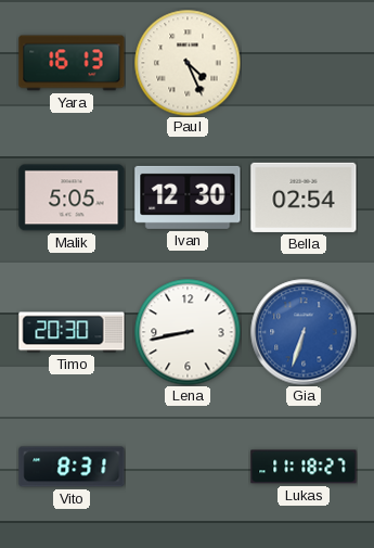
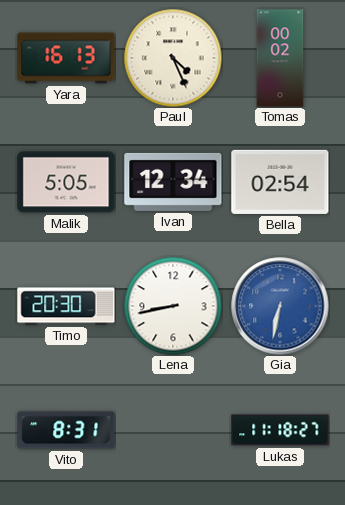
Tomas: none -> 00:02
Ivan: 12:30 -> 12:34
Gia: 6:33 -> 6:32
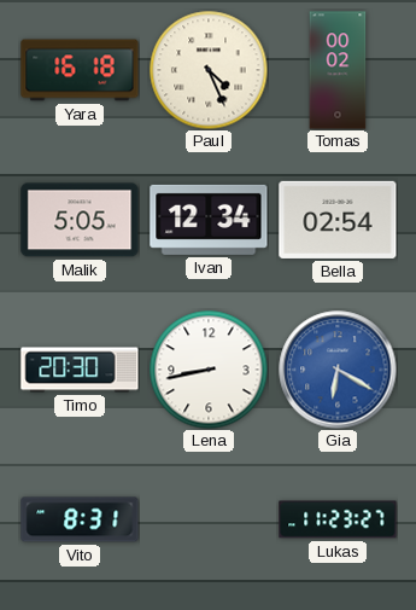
Yara: 16:13 -> 16:18
Gia: 6:32 -> 6:20
Lukas: 11:18 -> 11:23
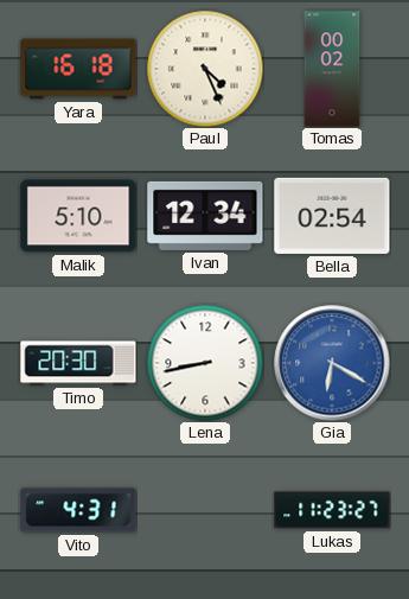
Malik: 5:05 -> 5:10
Vito: 8:31 -> 4:31
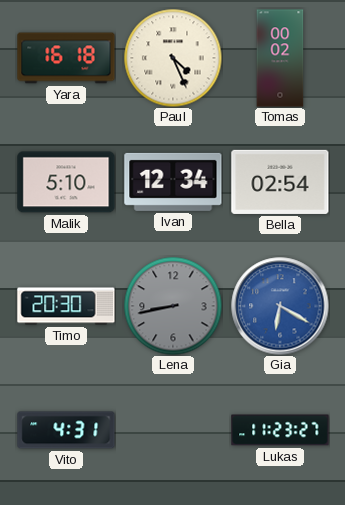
Lena dial: white -> grey
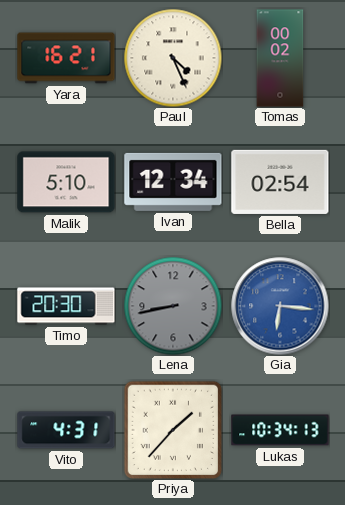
Yara: 16:18 -> 16:21
Gia: 6:20 -> 6:16
Priya: none -> 1:37
Lukas: 11:23 -> 10:34
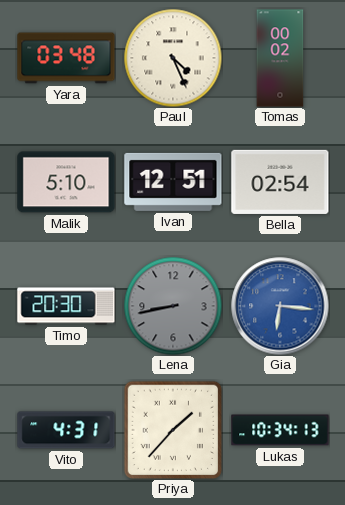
Yara: 16:21 -> 03:48
Ivan: 12:34 -> 12:51
